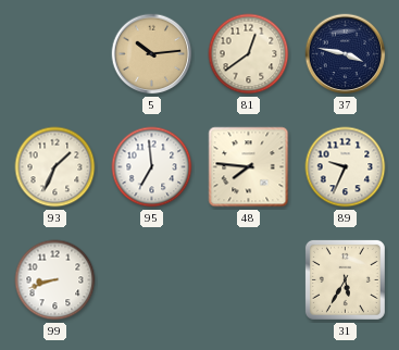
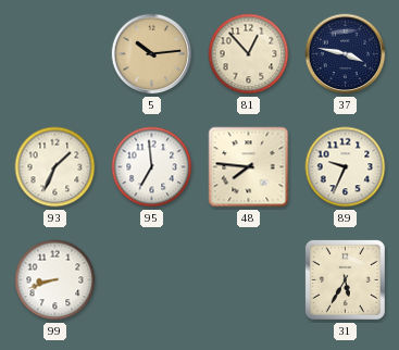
81: 12:39 -> 12:53
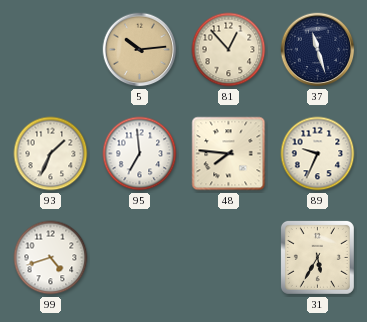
37: 3:47 -> 11:27
99: 8:42 -> 4:42
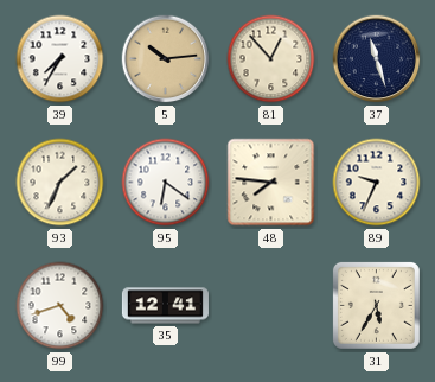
39: none -> 7:35
95: 6:59 -> 6:21
35: none -> 12:41
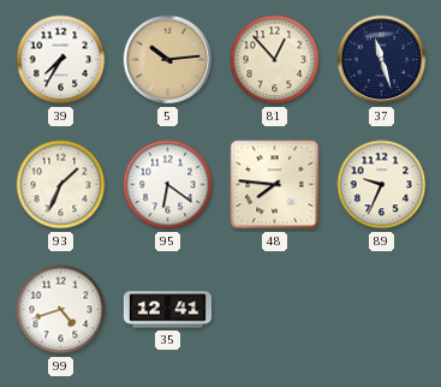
31: 5:35 -> none
